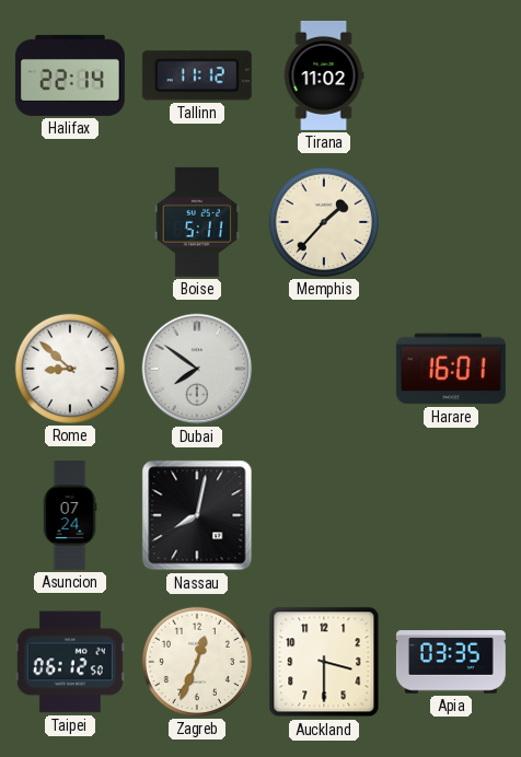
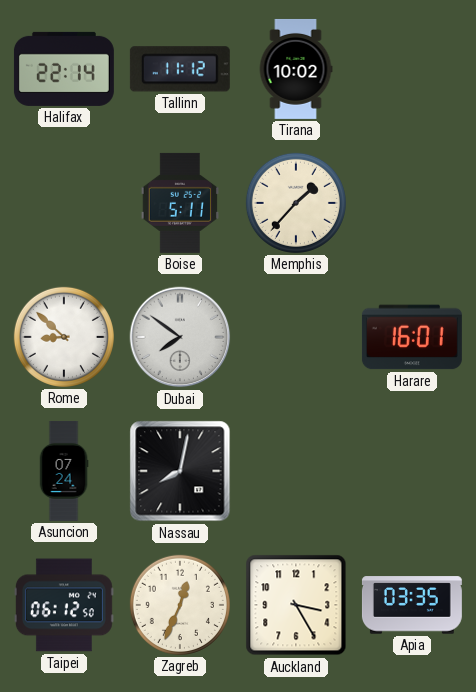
Tirana: 11:02 -> 10:02
Auckland: 3:30 -> 3:25
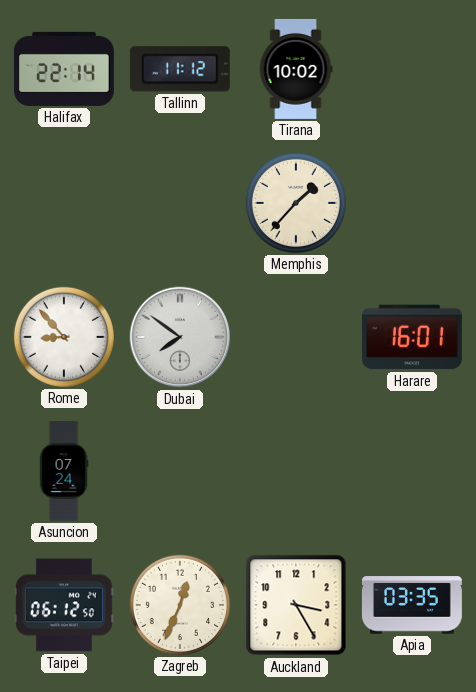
Boise: 5:11 -> none
Rome: 8:52 -> 8:53
Nassau: 8:02 -> none
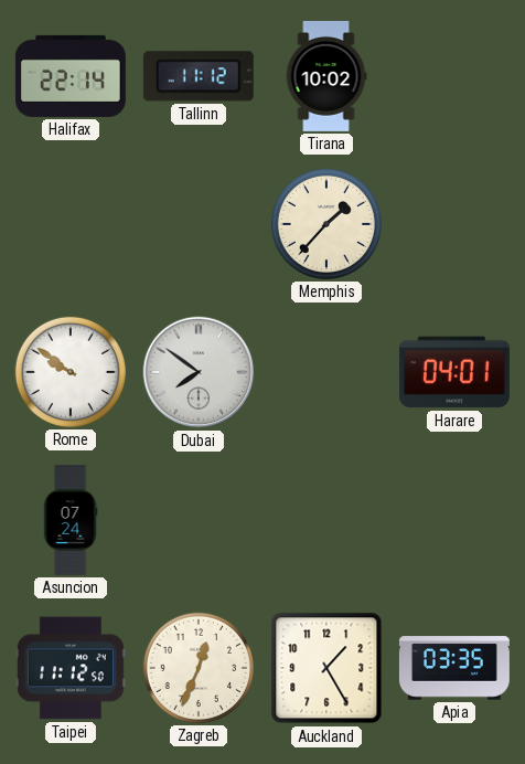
Rome: 8:53 -> 9:51
Harare: 16:01 -> 04:01
Taipei: 06:12 -> 11:12
Auckland: 3:25 -> 1:25
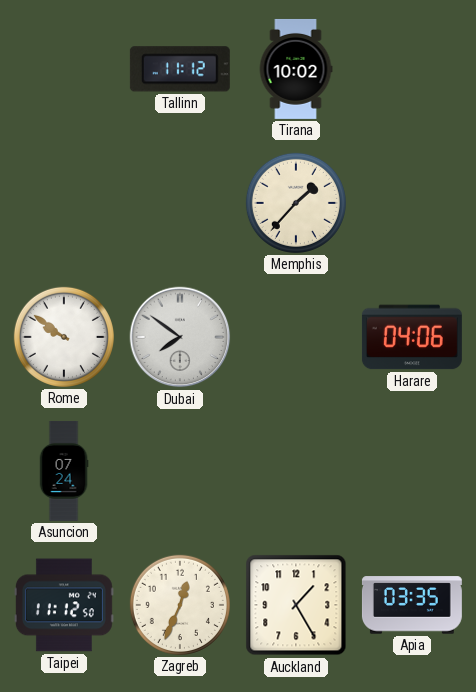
Halifax: 22:14 -> none
Harare: 04:01 -> 04:06
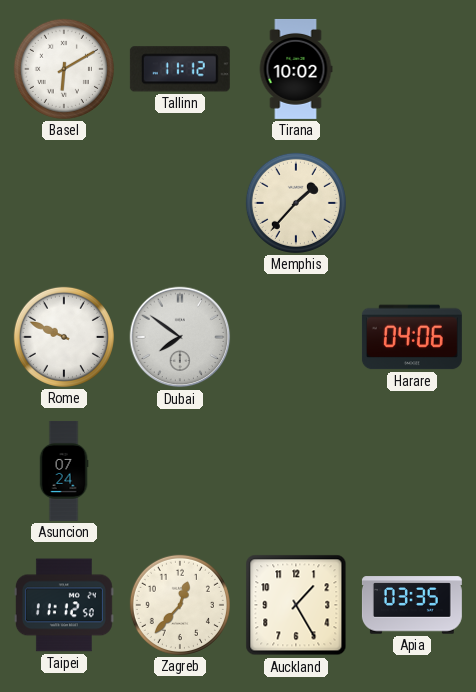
Basel: none -> 6:10
Rome: 9:51 -> 9:49
Zagreb: 12:34 -> 12:37
